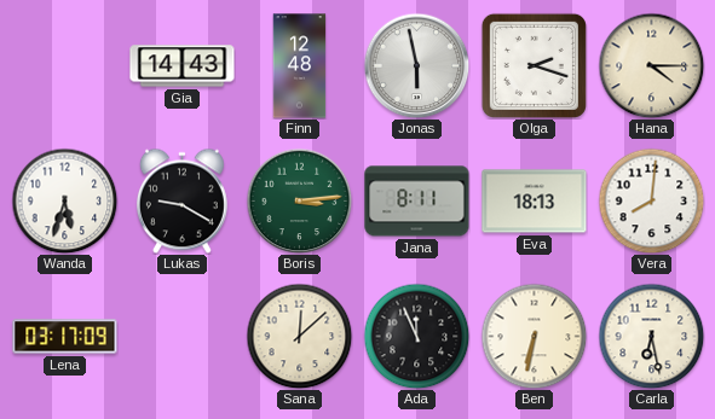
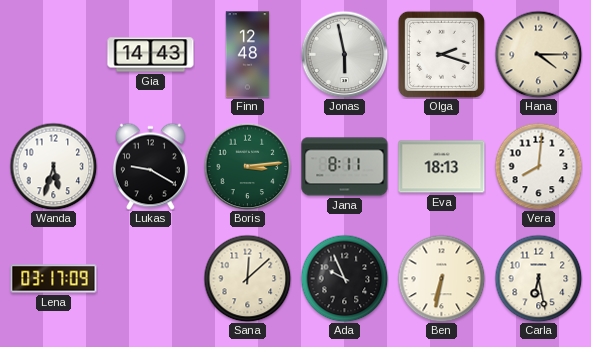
Ada: 11:56 -> 9:56
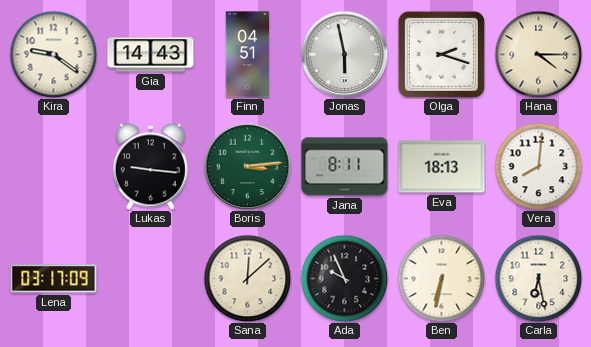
Kira: none -> 9:21
Finn: 12:48 -> 04:51
Wanda: 5:33 -> none
Lukas: 9:20 -> 9:16
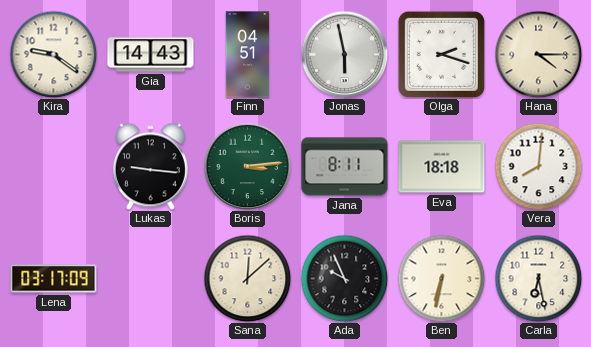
Eva: 18:13 -> 18:18
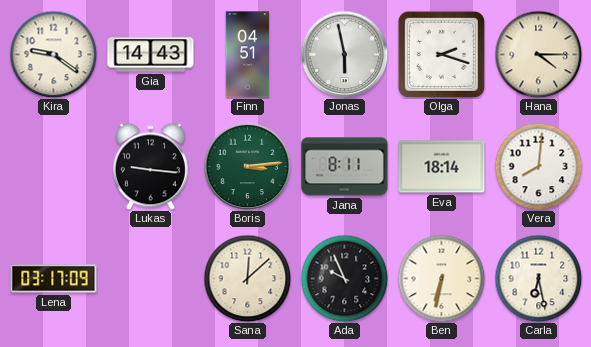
Eva: 18:18 -> 18:14
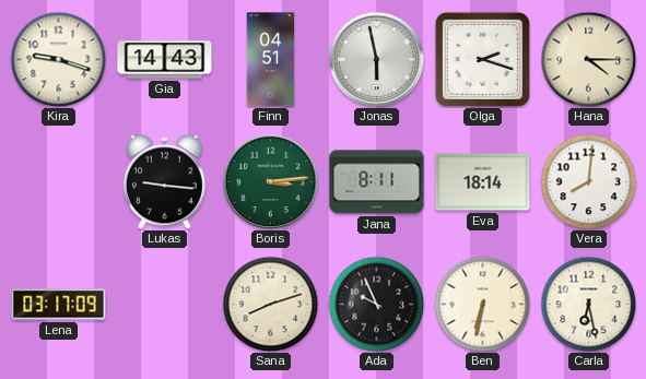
Kira: 9:21 -> 9:18
Sana: 12:08 -> 8:12
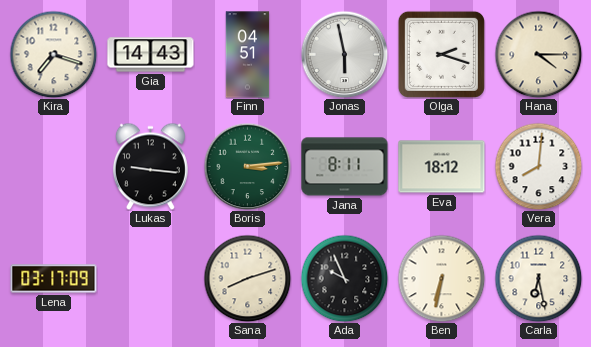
Kira: 9:18 -> 7:18
Eva: 18:14 -> 18:12
